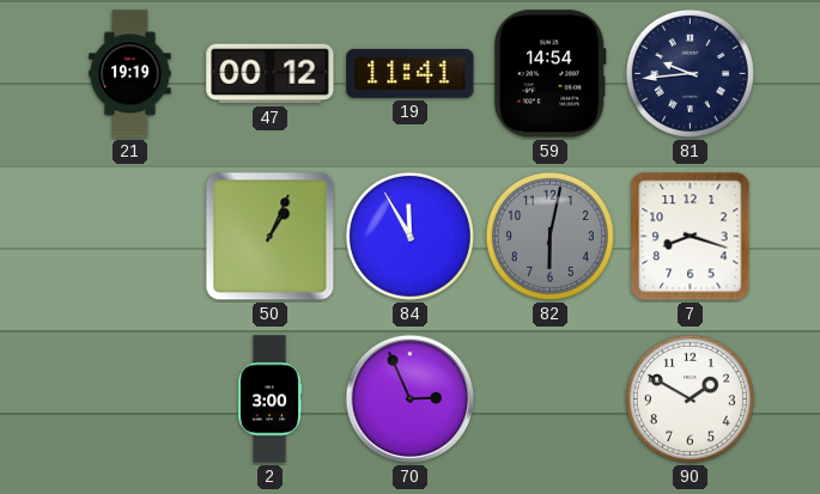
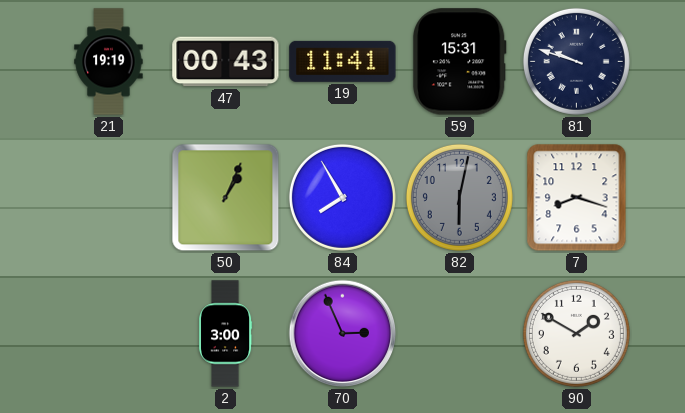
47: 00:12 -> 00:43
59: 14:54 -> 15:31
81: 9:44 -> 9:48
84: 11:55 -> 7:55
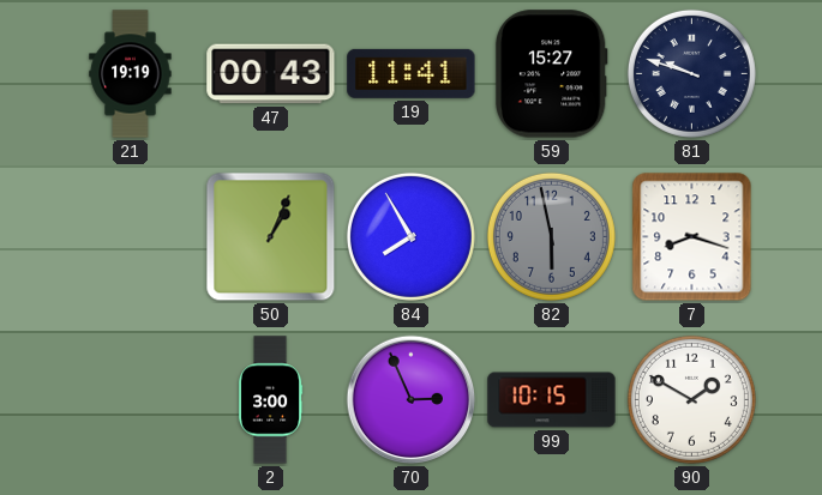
59: 15:31 -> 15:27
82: 6:02 -> 5:58
99: none -> 10:15
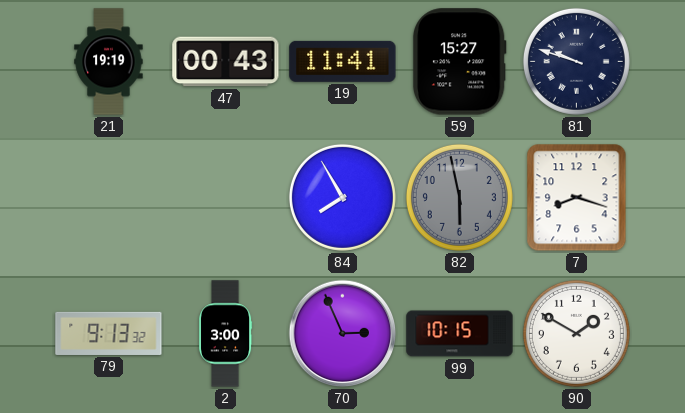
50: 1:04 -> none
79: none -> 9:13
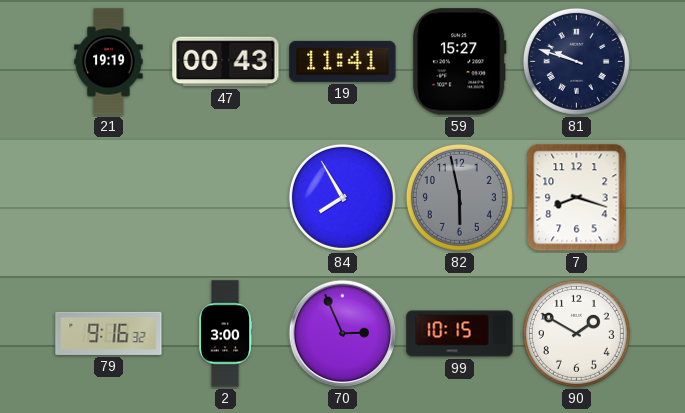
79: 9:13 -> 9:16
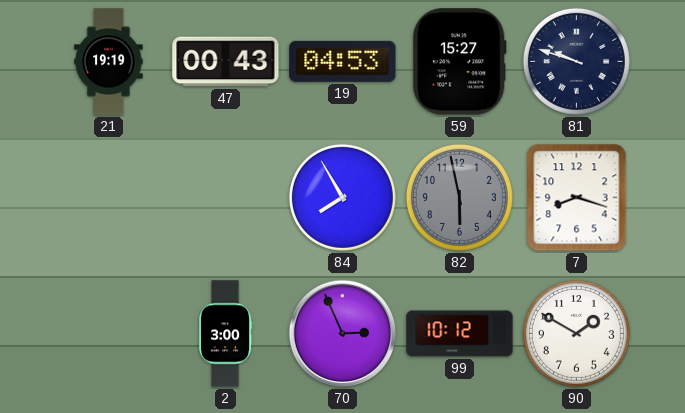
19: 11:41 -> 04:53
79: 9:16 -> none
99: 10:15 -> 10:12
